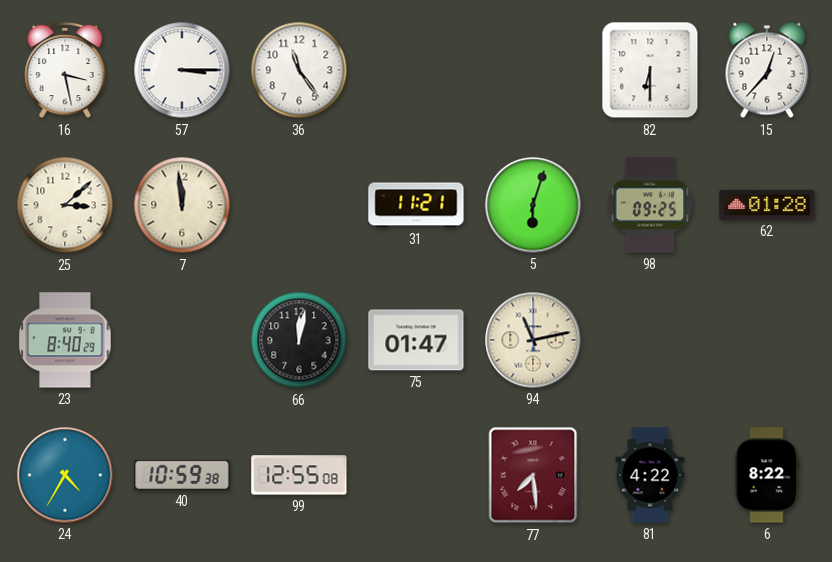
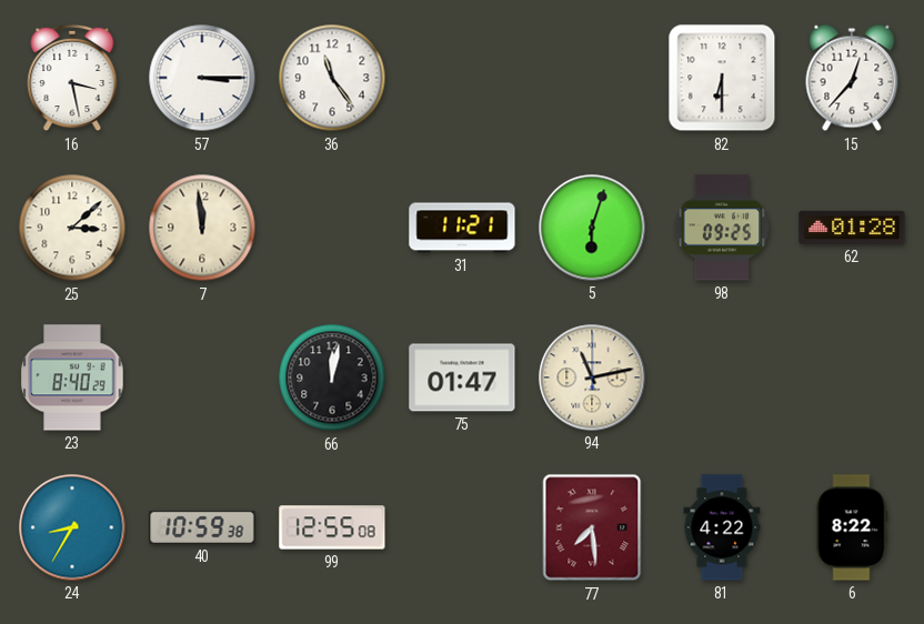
24: 4:35 -> 8:35
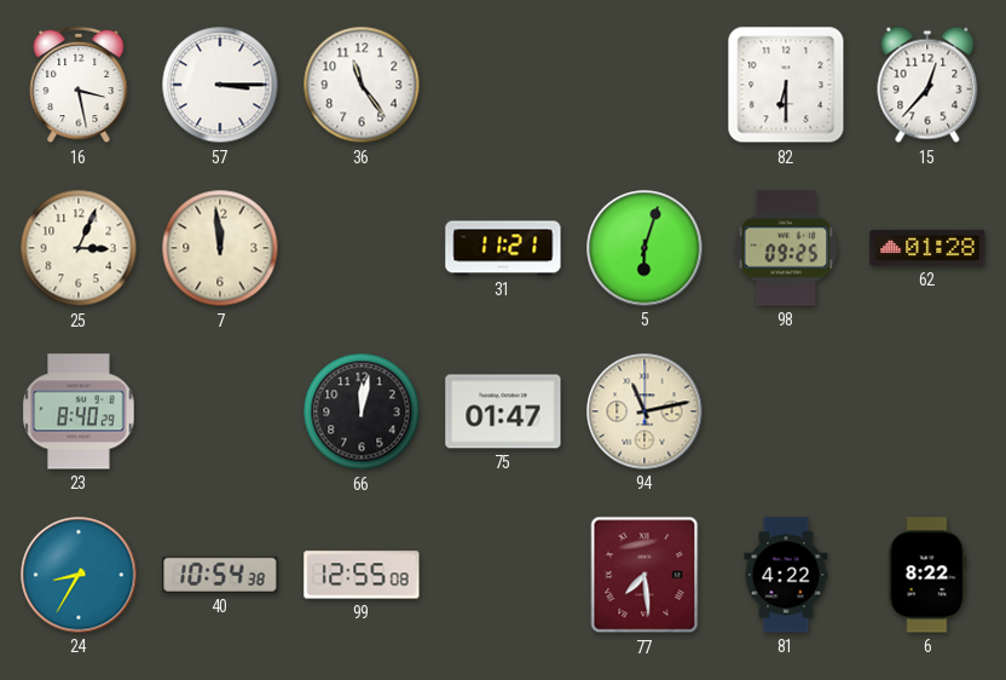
25: 3:08 -> 3:04
40: 10:59 -> 10:54
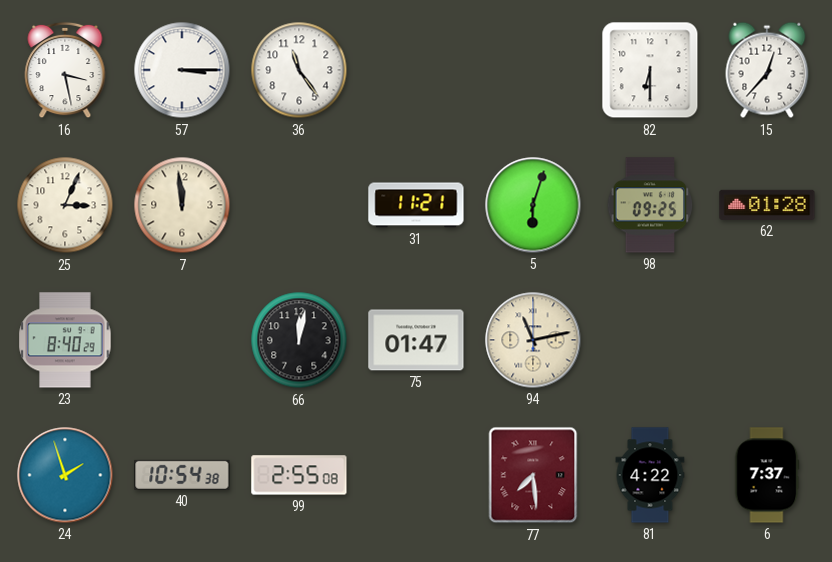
24: 8:35 -> 1:57
99: 12:55 -> 2:55
6: 8:22 -> 7:37
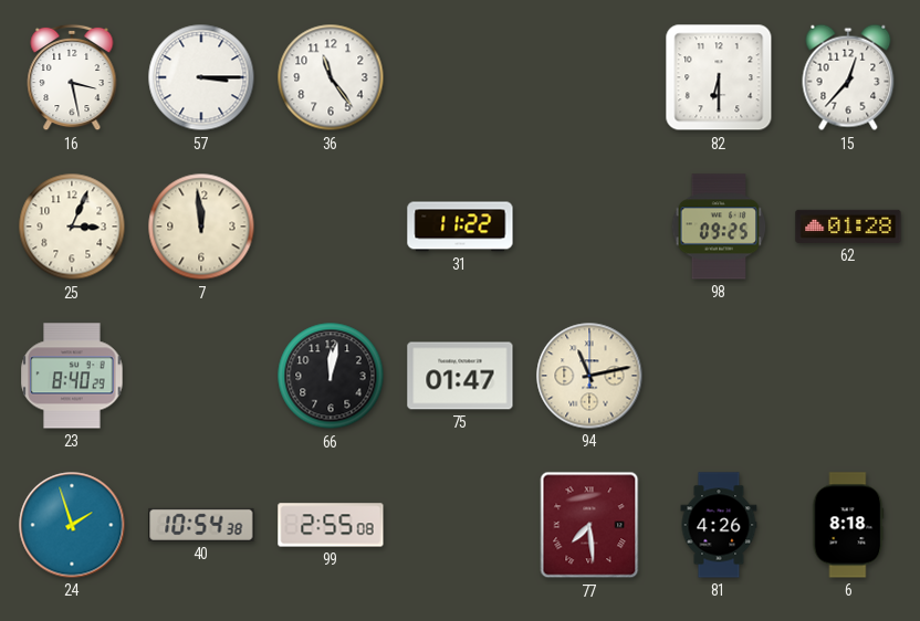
31: 11:21 -> 11:22
5: 6:03 -> none
81: 4:22 -> 4:26
6: 7:37 -> 8:18
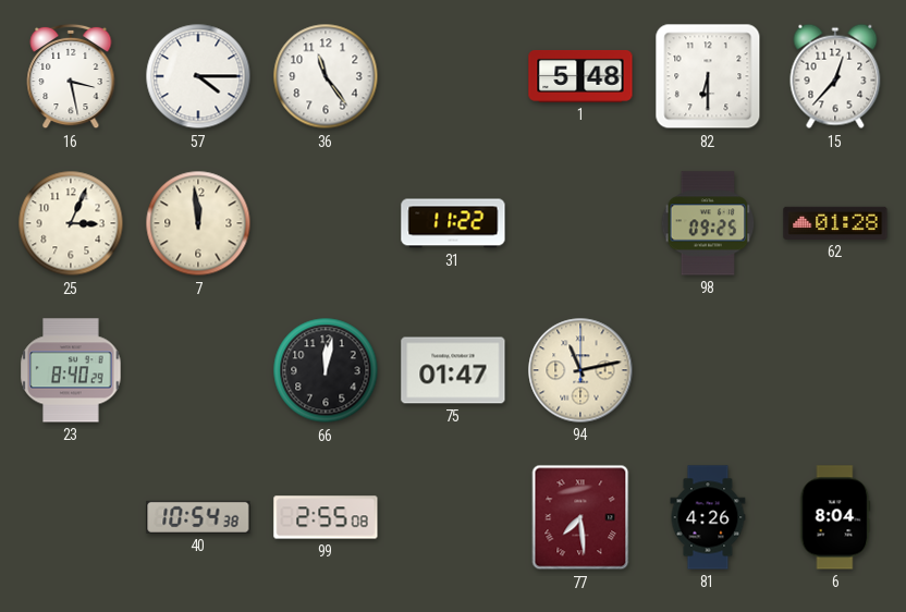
57: 3:15 -> 4:15
1: none -> 5:48
24: 1:57 -> none
6: 8:18 -> 8:04
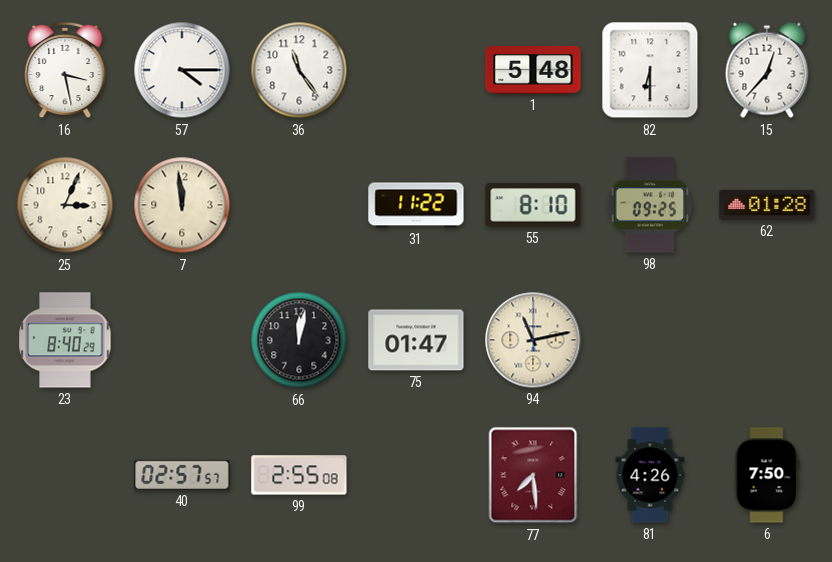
55: none -> 8:10
40: 10:54 -> 02:57
6: 8:04 -> 7:50
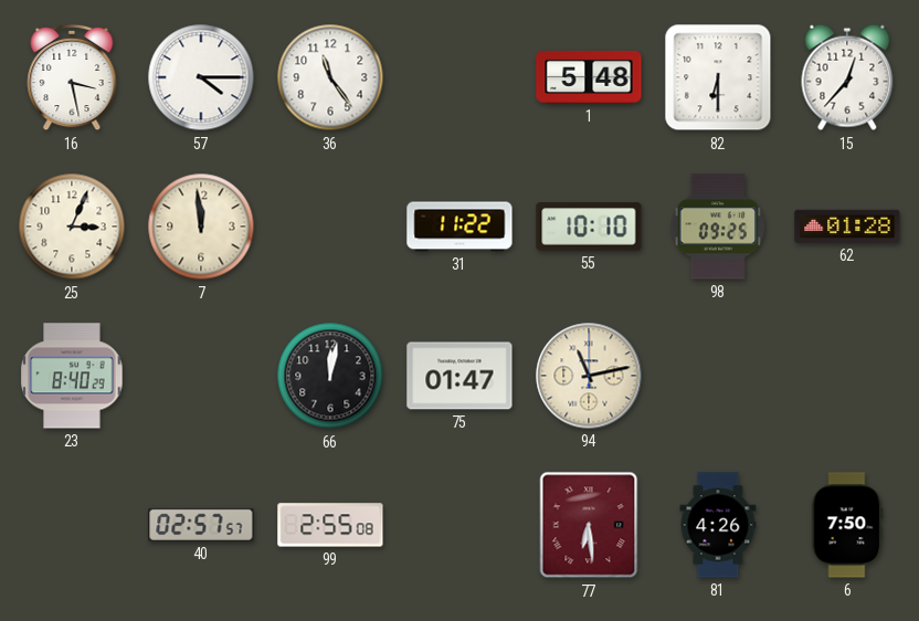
55: 8:10 -> 10:10
77: 7:29 -> 6:29
